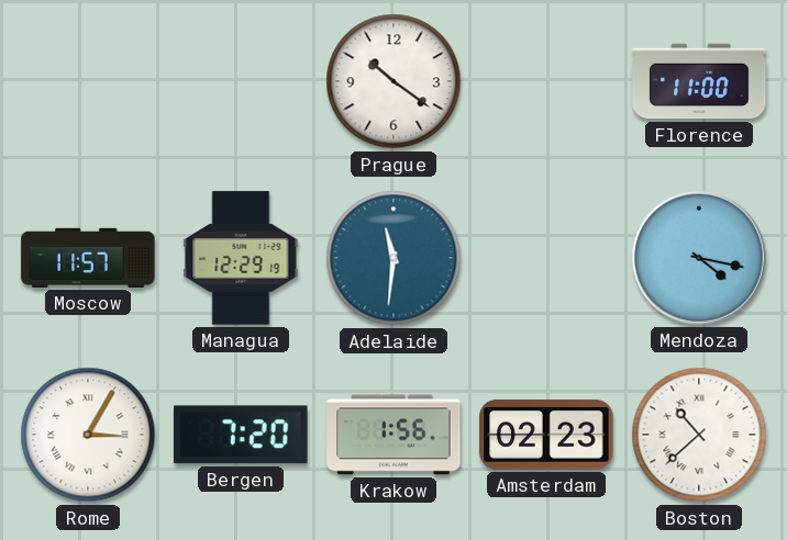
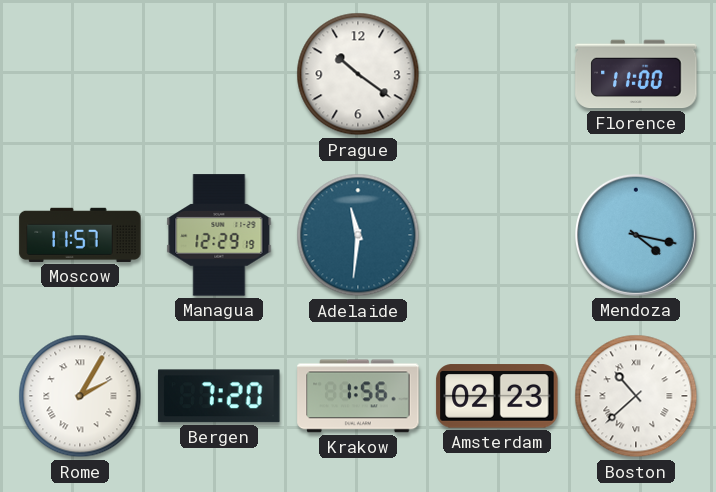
Rome: 3:05 -> 2:05
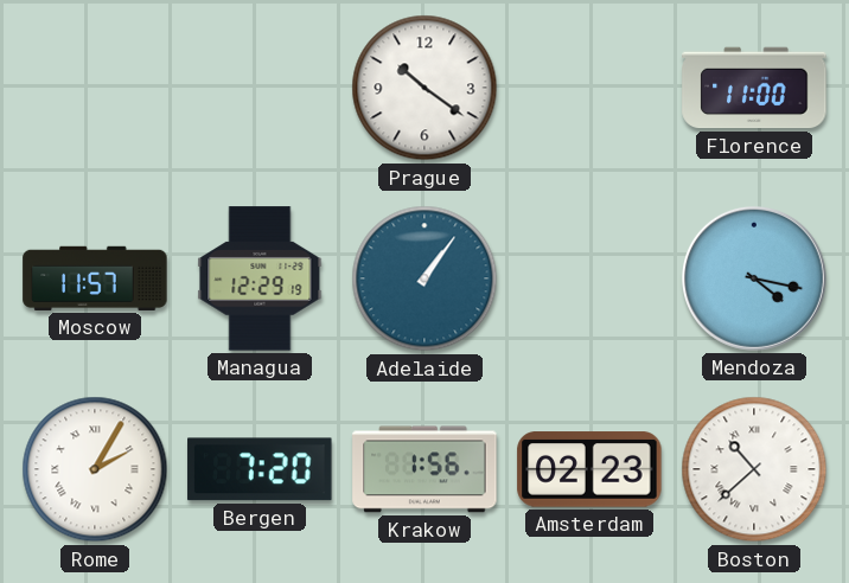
Adelaide: 11:31 -> 1:06
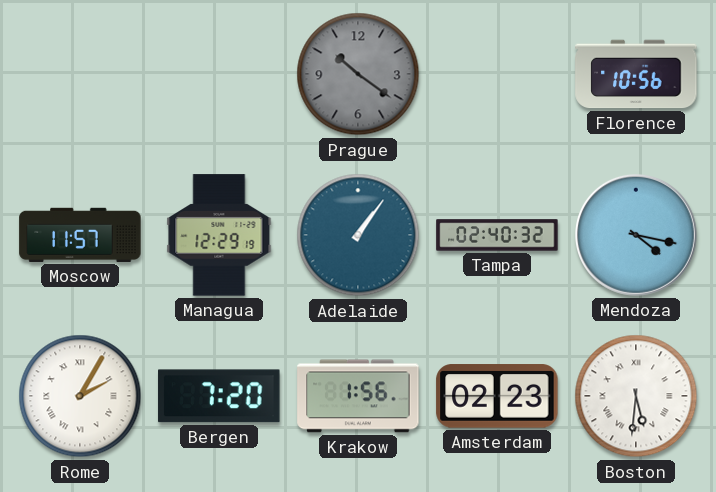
Prague dial: white -> grey
Florence: 11:00 -> 10:56
Tampa: none -> 02:40
Boston: 10:38 -> 5:31
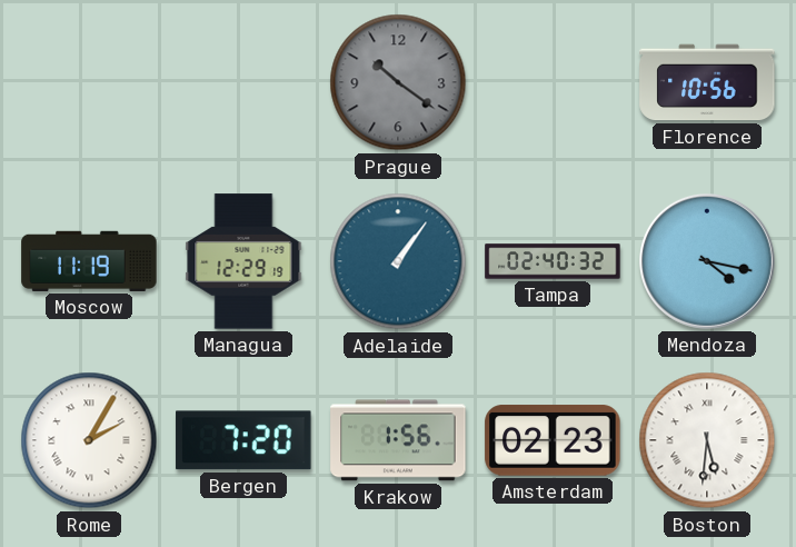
Moscow: 11:57 -> 11:19
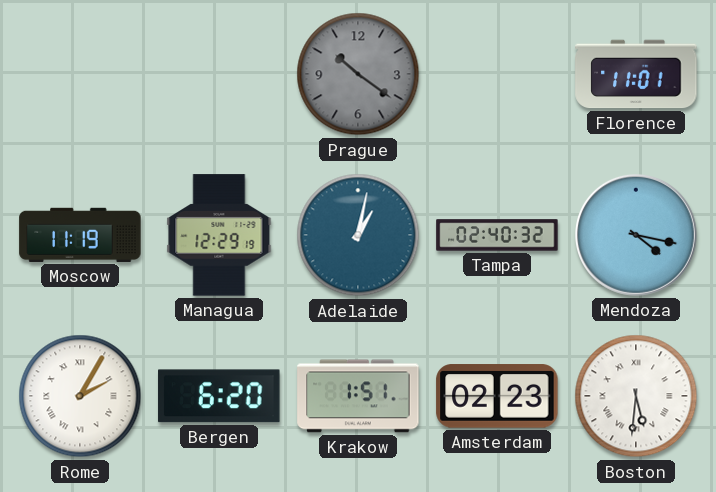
Florence: 10:56 -> 11:01
Adelaide: 1:06 -> 1:02
Bergen: 7:20 -> 6:20
Krakow: 1:56 -> 1:51
